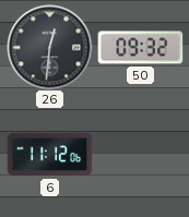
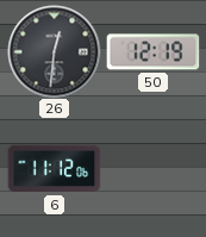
50: 09:32 -> 12:19
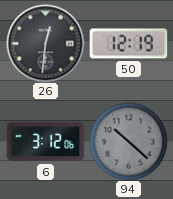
6: 11:12 -> 3:12
94: none -> 10:22
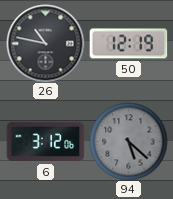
26: 12:31 -> 10:47
94: 10:22 -> 5:22
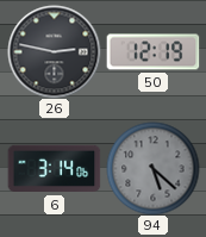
26: 10:47 -> 2:47
6: 3:12 -> 3:14
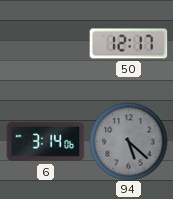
26: 2:47 -> none
50: 12:19 -> 12:17
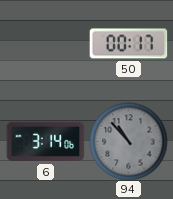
50: 12:17 -> 00:17
94: 5:22 -> 10:53
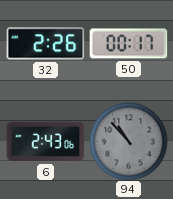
32: none -> 2:26
6: 3:14 -> 2:43
